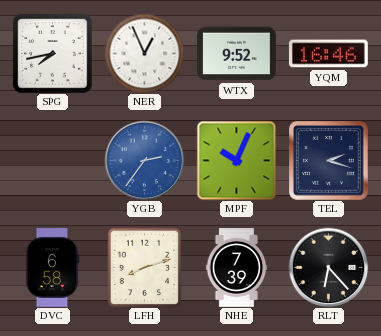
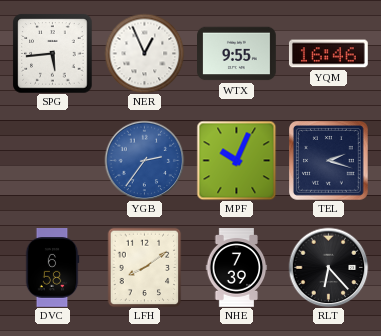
SPG: 7:43 -> 5:44
WTX: 9:52 -> 9:55
LFH: 8:12 -> 8:09
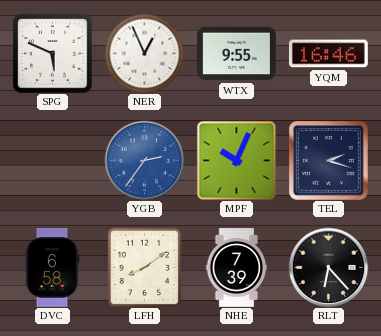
SPG: 5:44 -> 5:49
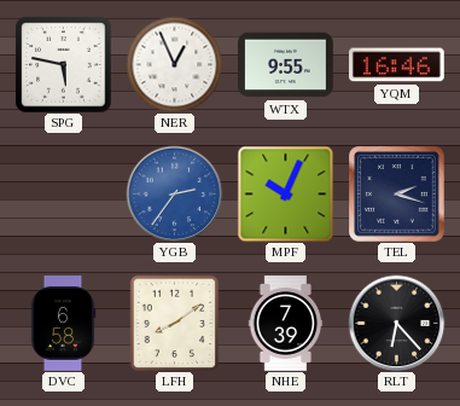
SPG: 5:49 -> 5:47
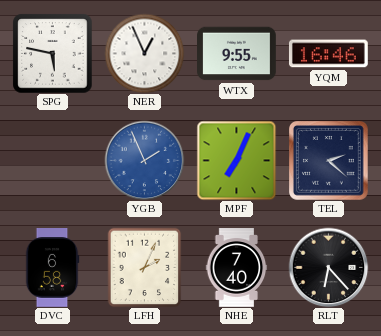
YGB: 2:36 -> 1:56
MPF: 10:04 -> 7:04
TEL: 2:18 -> 2:22
LFH: 8:09 -> 2:04
NHE: 7:39 -> 7:40
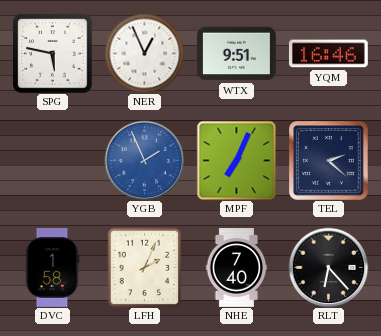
WTX: 9:55 -> 9:51
DVC: 6:58 -> 1:58
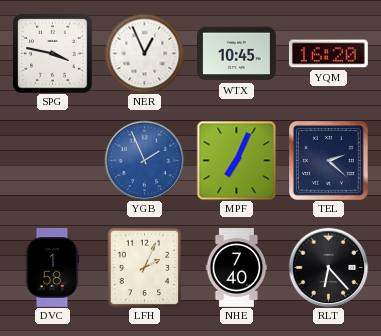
SPG: 5:47 -> 3:47
WTX: 9:51 -> 10:45
YQM: 16:46 -> 16:20
